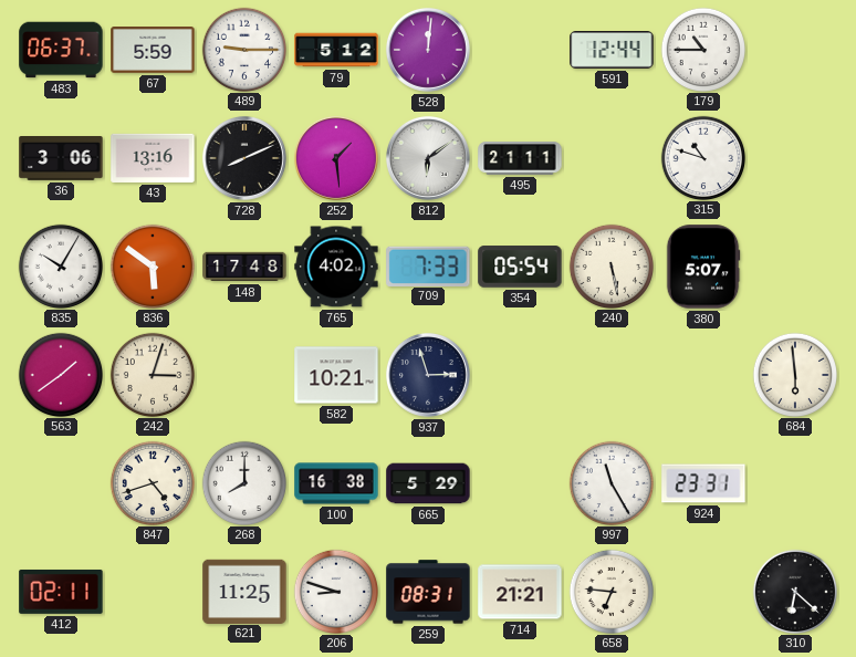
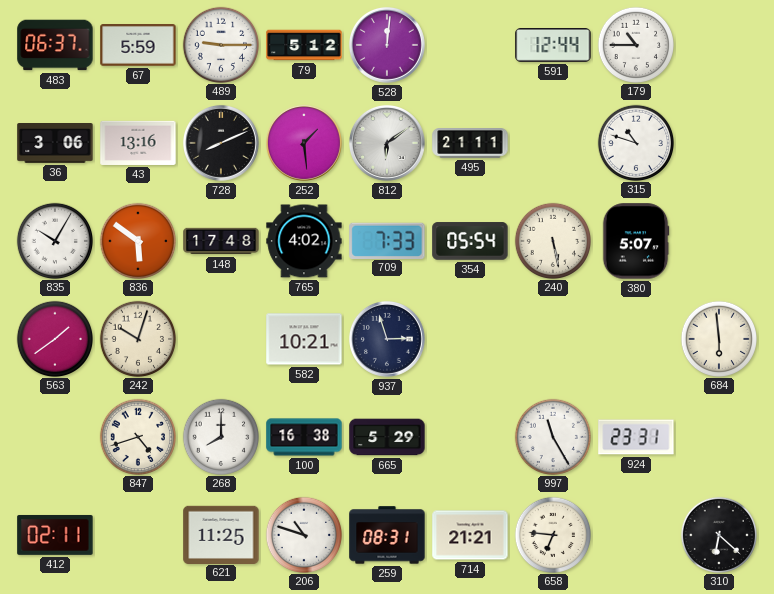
242: 3:03 -> 10:03
206: 8:48 -> 10:48
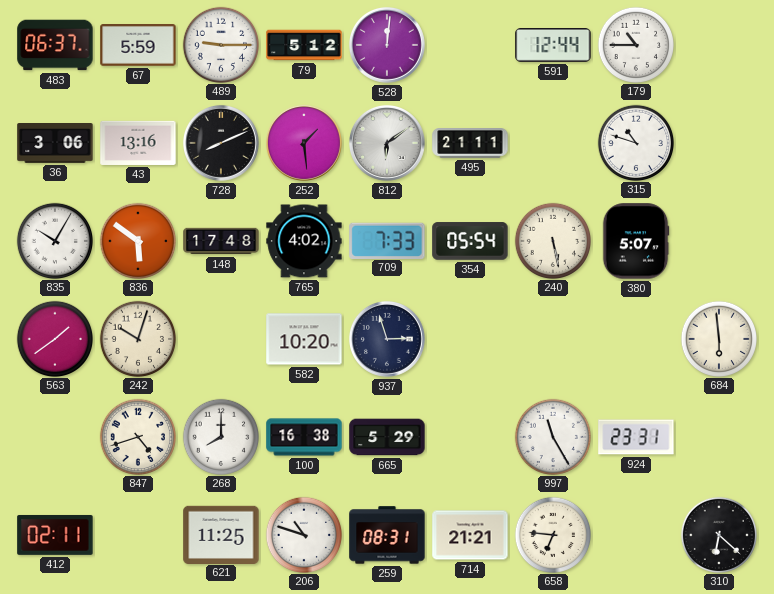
582: 10:21 -> 10:20
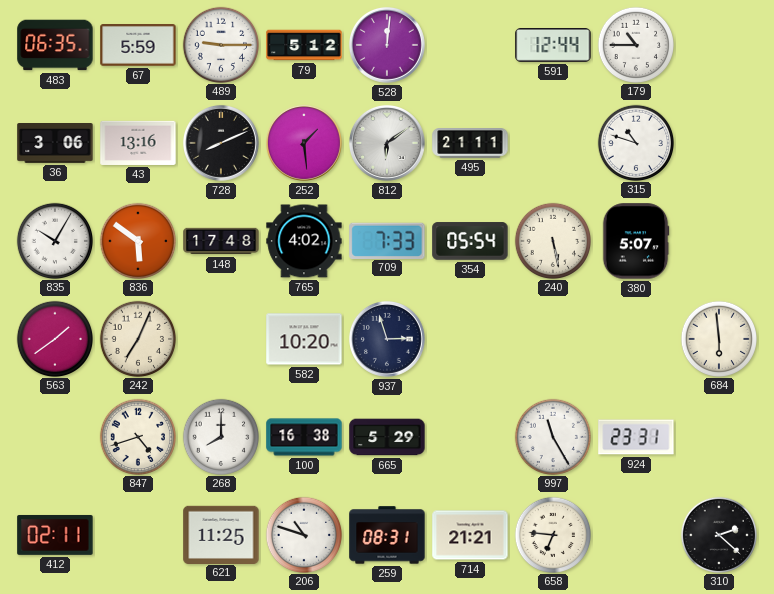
483: 06:37 -> 06:35
242: 10:03 -> 7:04
310: 6:22 -> 2:22
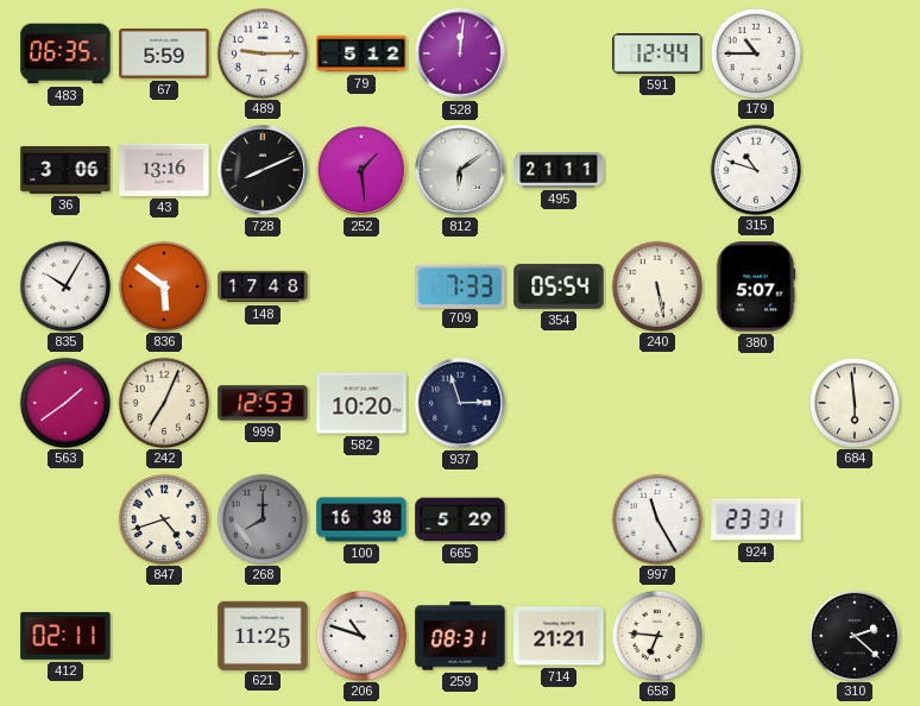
765: 4:02 -> none
999: none -> 12:53
268 dial: white -> grey
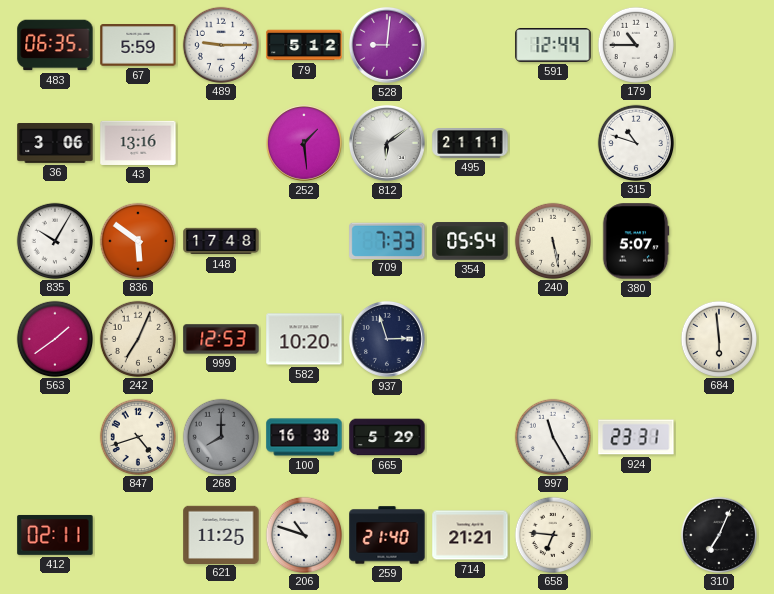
528: 12:01 -> 9:01
728: 8:11 -> none
259: 08:31 -> 21:40
310: 2:22 -> 7:04
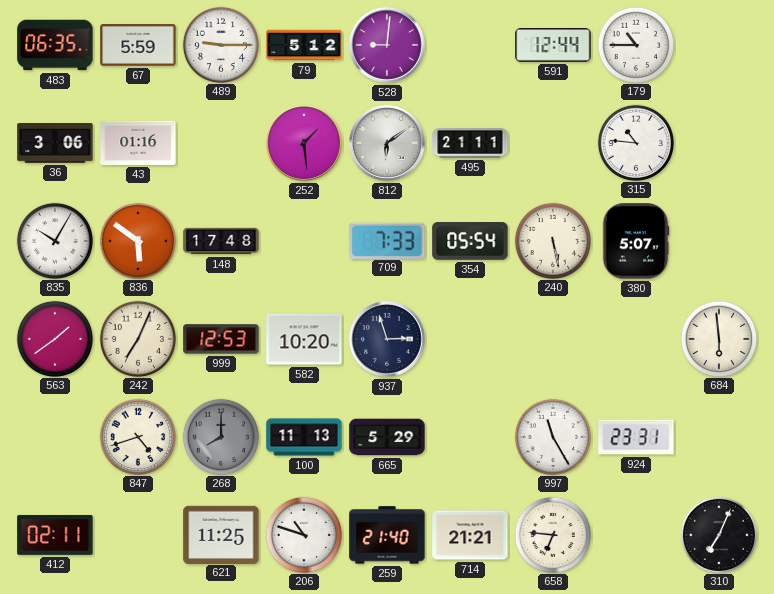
43: 13:16 -> 01:16
315: 10:48 -> 10:46
100: 16:38 -> 11:13
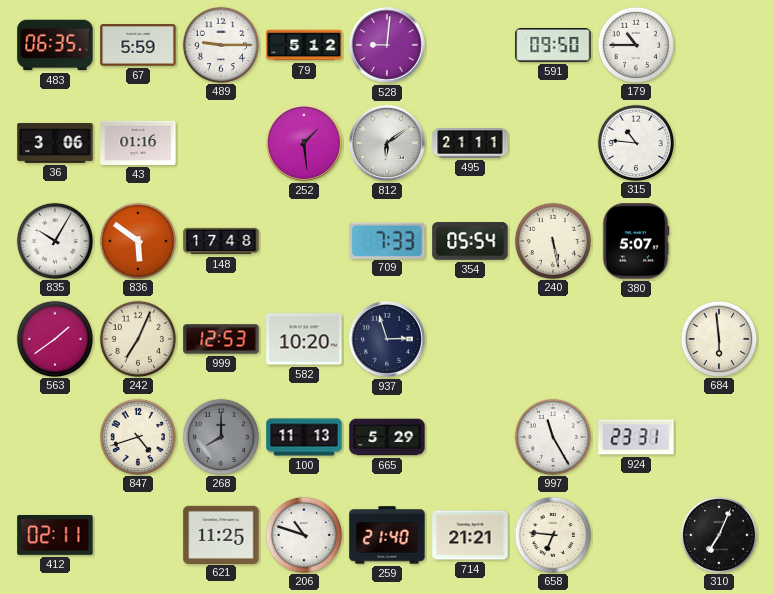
591: 12:44 -> 09:50
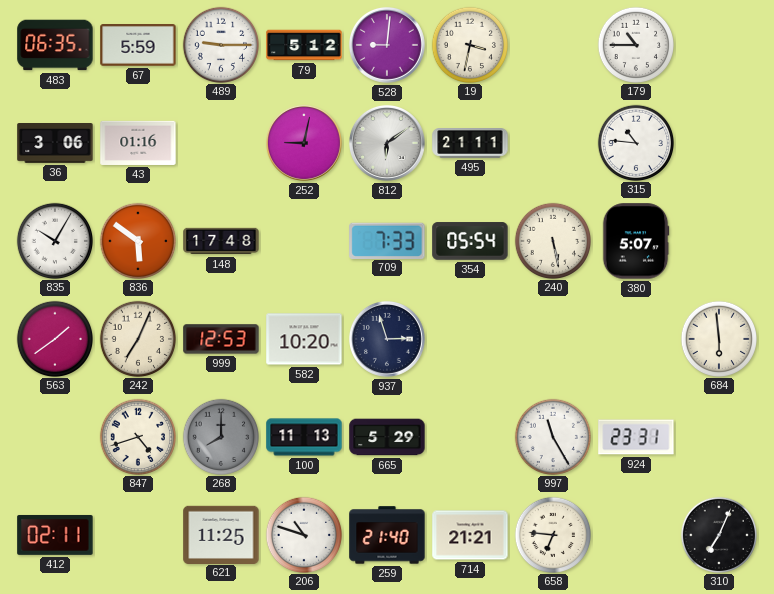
19: none -> 3:32
591: 09:50 -> none
252: 1:29 -> 9:02
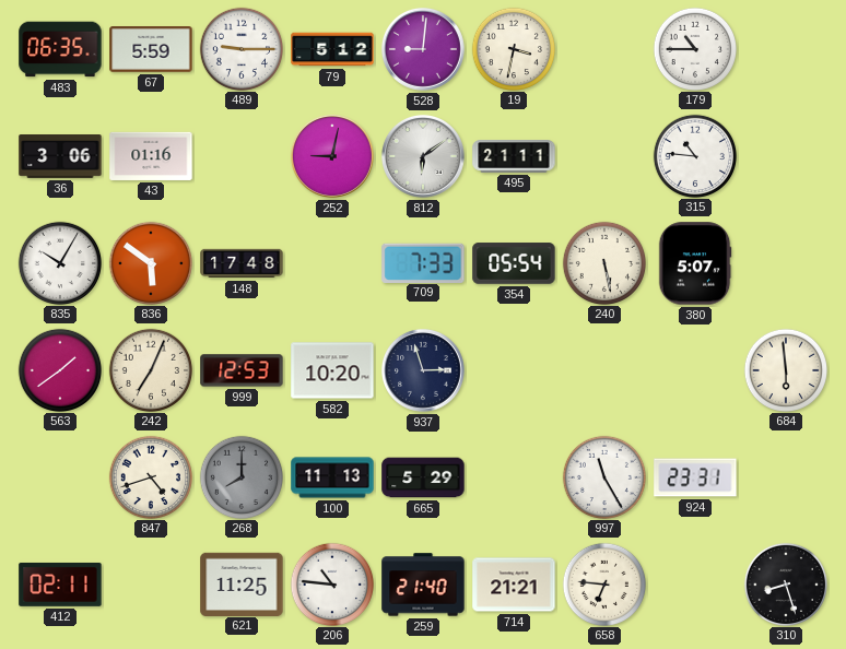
206: 10:48 -> 10:46
310: 7:04 -> 8:27
